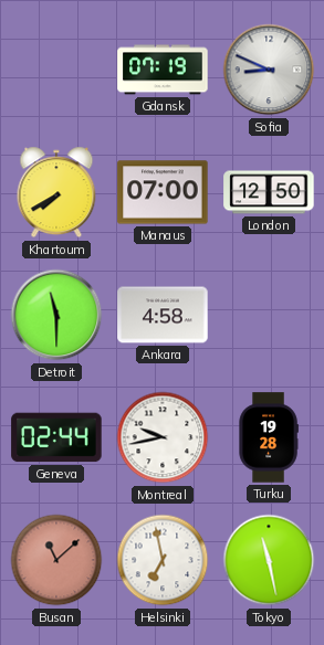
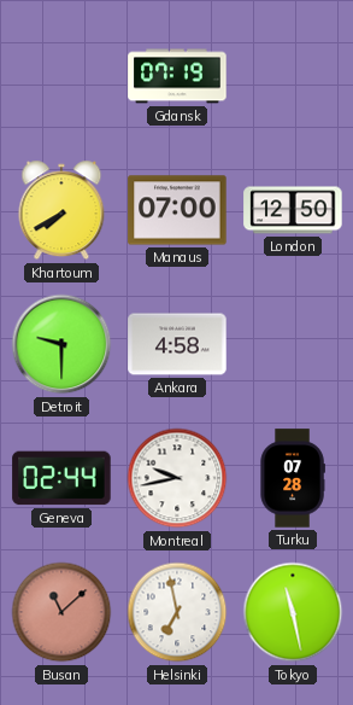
Sofia: 8:49 -> none
Detroit: 11:30 -> 9:30
Turku: 19:28 -> 07:28
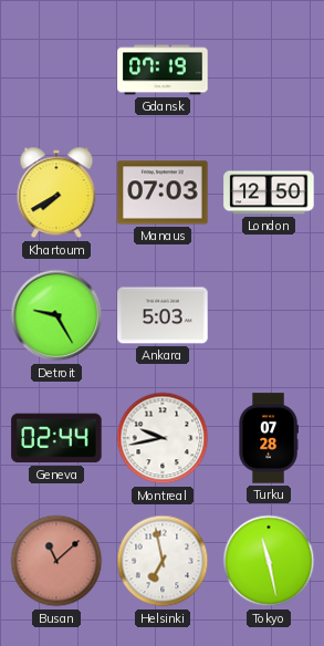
Manaus: 07:00 -> 07:03
Detroit: 9:30 -> 9:25
Ankara: 4:58 -> 5:03
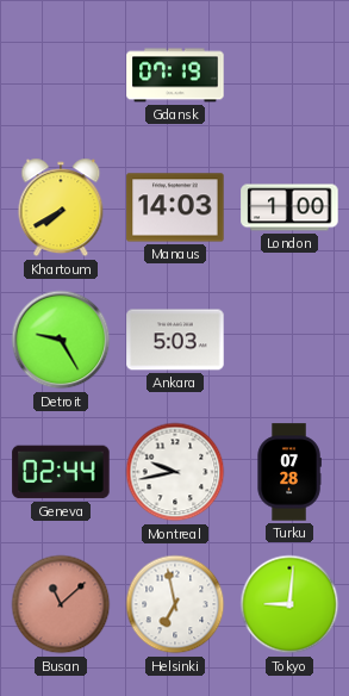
Manaus: 07:03 -> 14:03
London: 12:50 -> 1:00
Tokyo: 11:28 -> 9:01
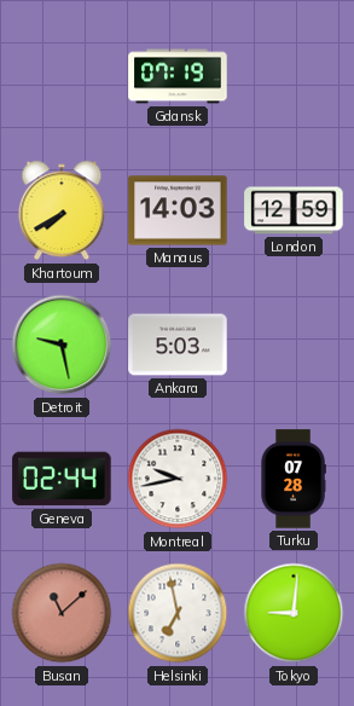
London: 1:00 -> 12:59
Detroit: 9:25 -> 9:28
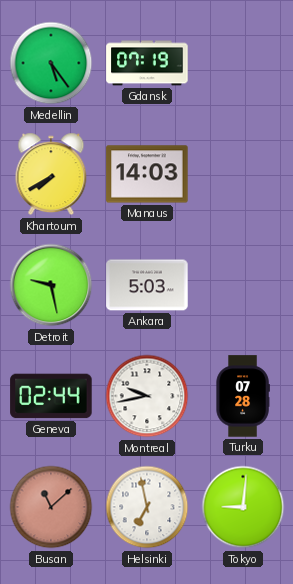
Medellin: none -> 5:24
London: 12:59 -> none
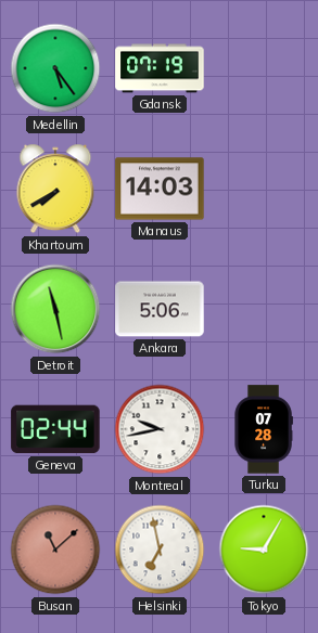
Detroit: 9:28 -> 11:28
Ankara: 5:03 -> 5:06
Tokyo: 9:01 -> 9:05
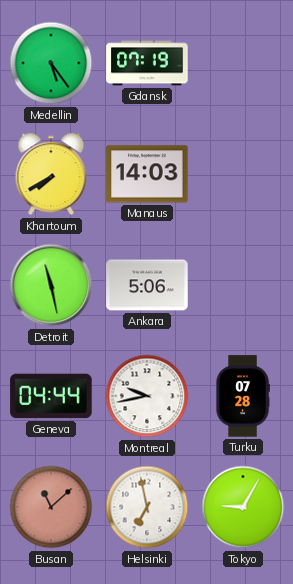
Geneva: 02:44 -> 04:44
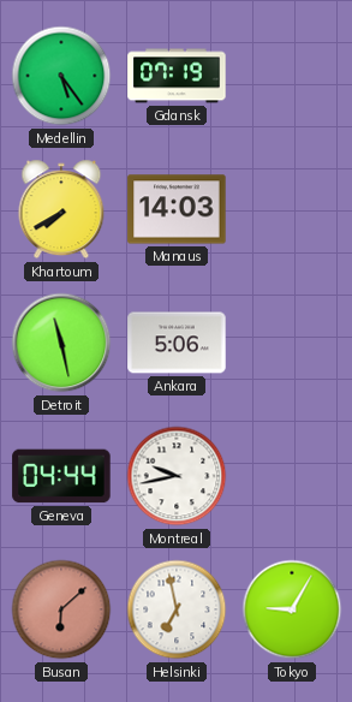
Turku: 07:28 -> none
Busan: 11:08 -> 6:08
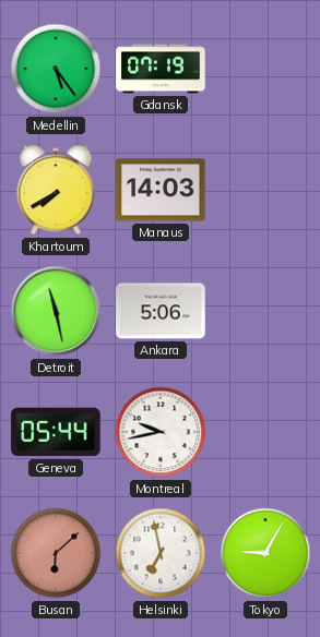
Geneva: 04:44 -> 05:44
